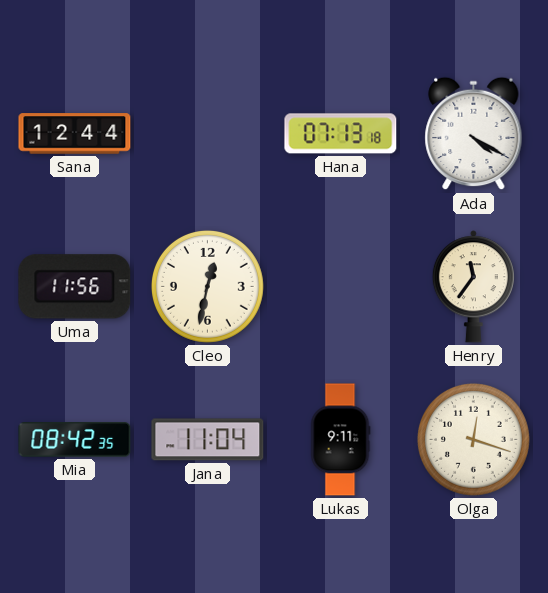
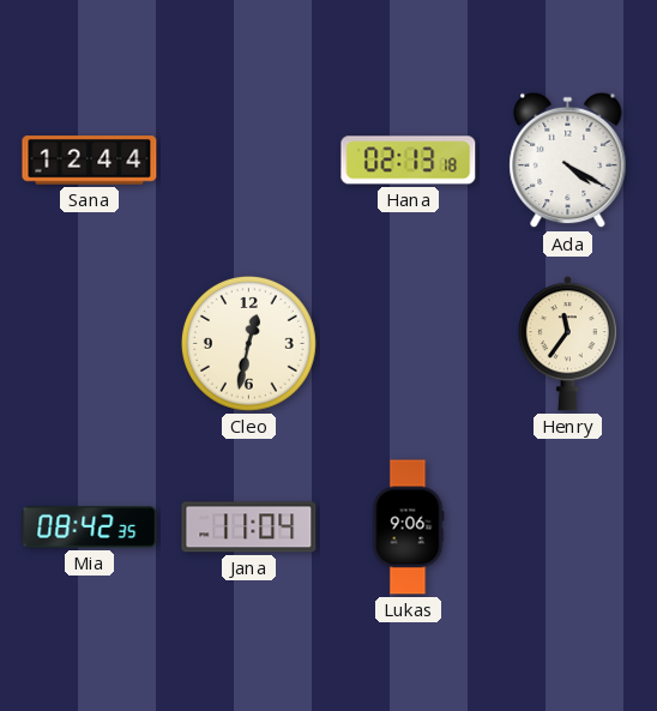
Hana: 07:13 -> 02:13
Uma: 11:56 -> none
Lukas: 9:11 -> 9:06
Olga: 12:18 -> none
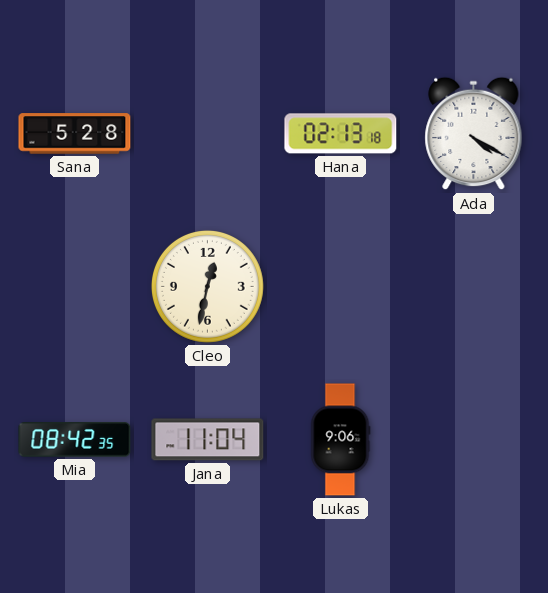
Sana: 12:44 -> 5:28
Henry: 11:36 -> none
